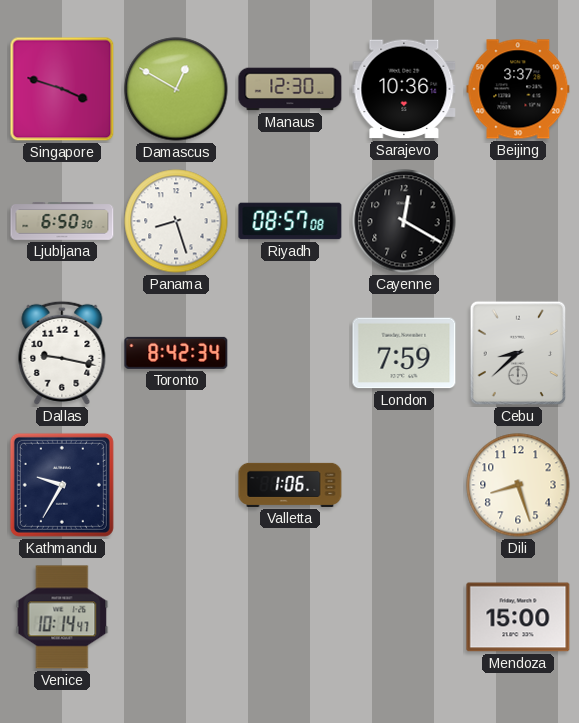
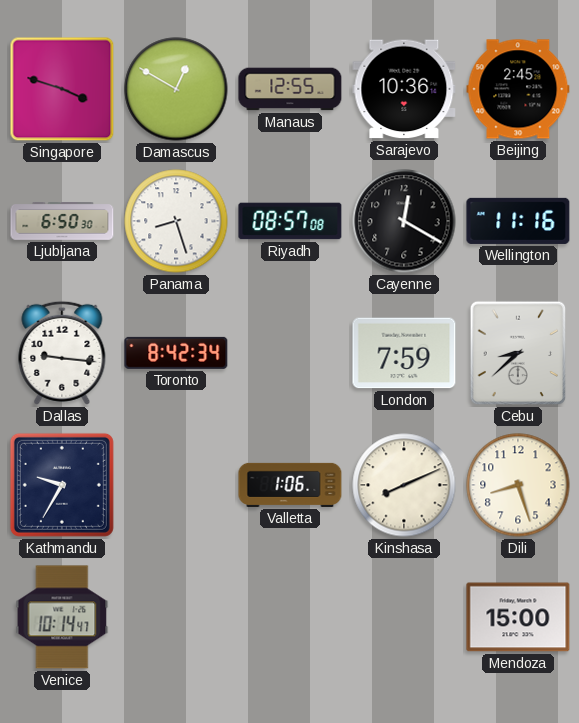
Manaus: 12:30 -> 12:55
Beijing: 3:37 -> 2:45
Wellington: none -> 11:16
Dallas: 9:17 -> 9:16
Kinshasa: none -> 8:11
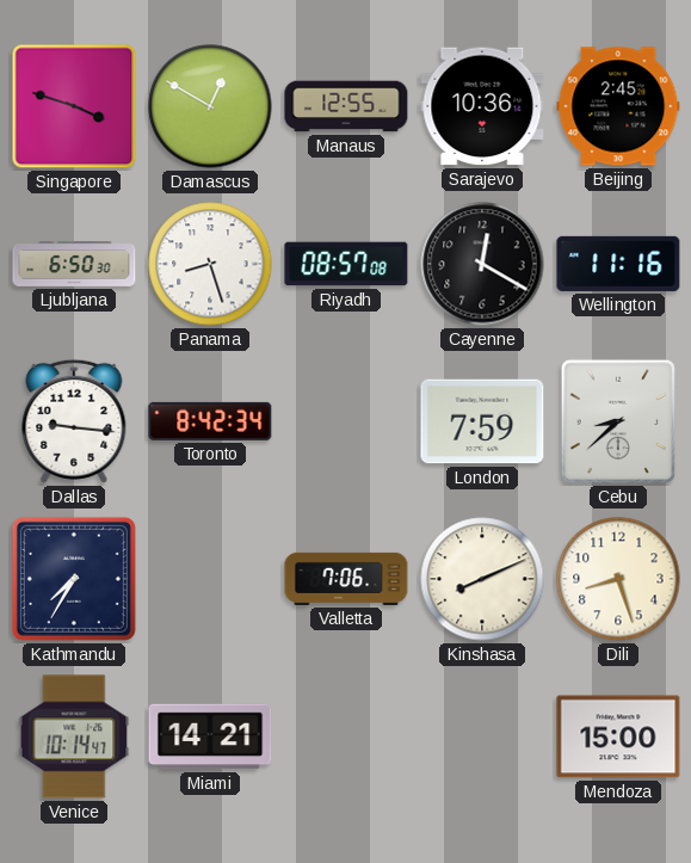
Kathmandu: 9:35 -> 7:35
Valletta: 1:06 -> 7:06
Miami: none -> 14:21
